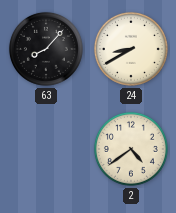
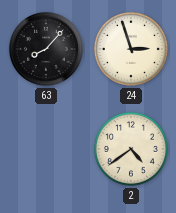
24: 8:40 -> 2:57
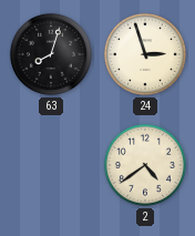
63: 8:07 -> 8:03
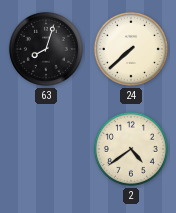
24: 2:57 -> 7:38
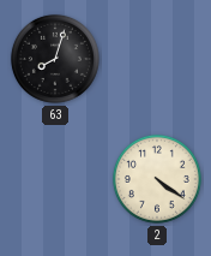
24: 7:38 -> none
2: 4:39 -> 4:21
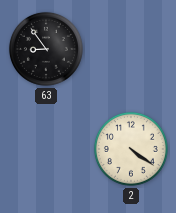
63: 8:03 -> 8:54
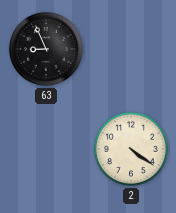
63: 8:54 -> 8:56
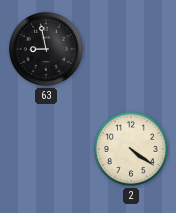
63: 8:56 -> 8:58
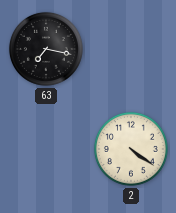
63: 8:58 -> 7:17
